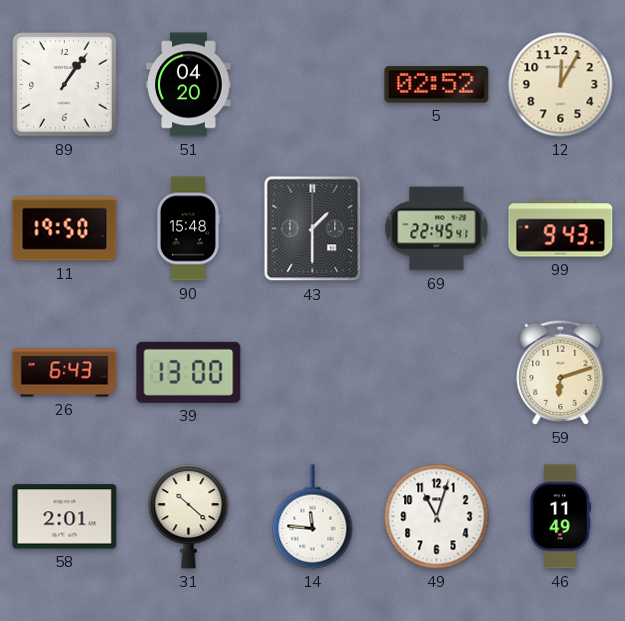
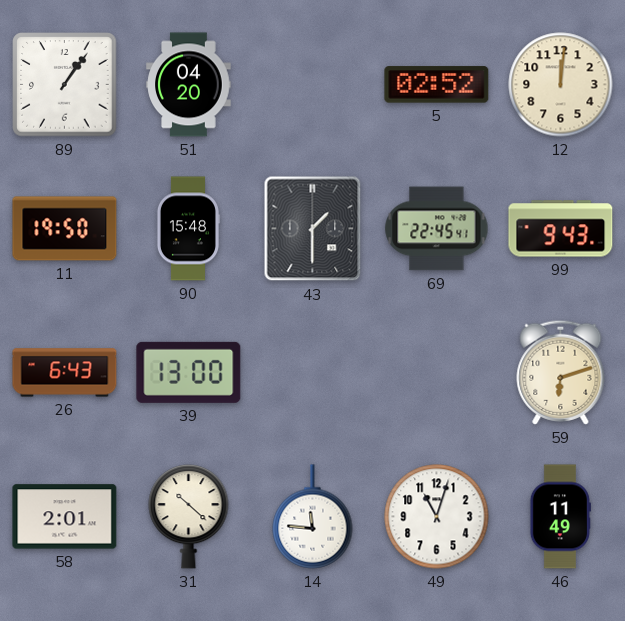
12: 12:05 -> 12:01
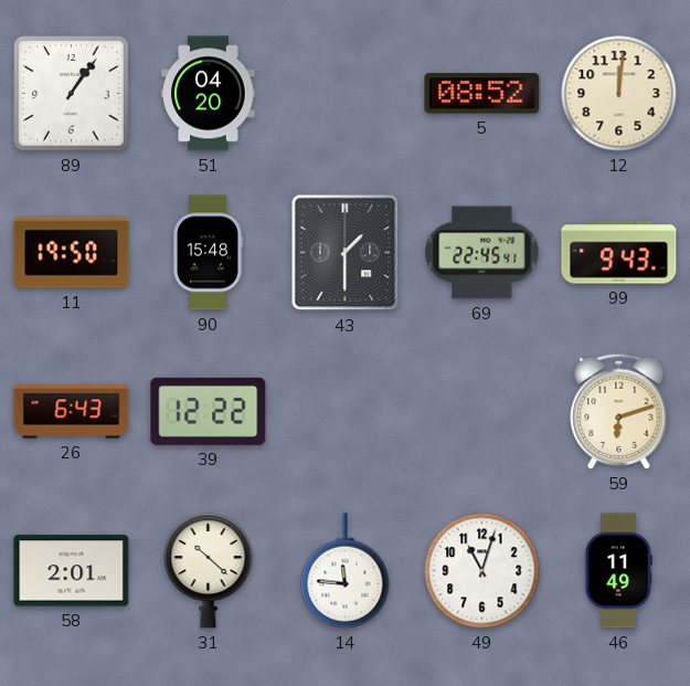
5: 02:52 -> 08:52
39: 13:00 -> 12:22
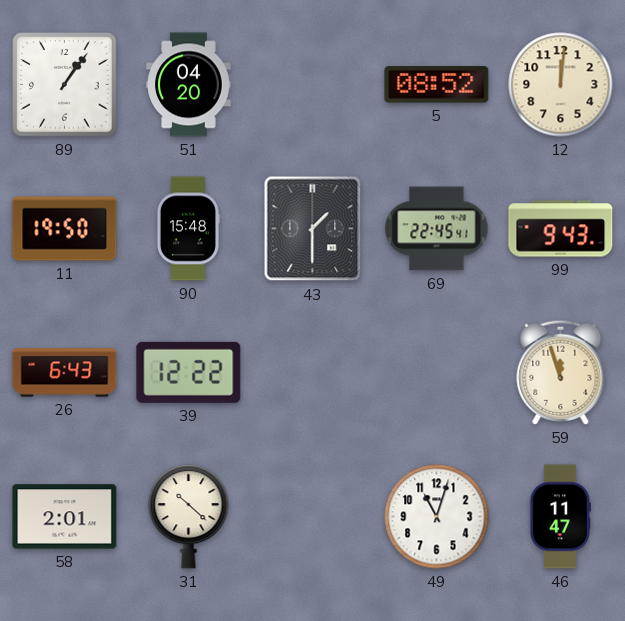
59: 6:12 -> 11:57
14: 11:46 -> none
46: 11:49 -> 11:47
